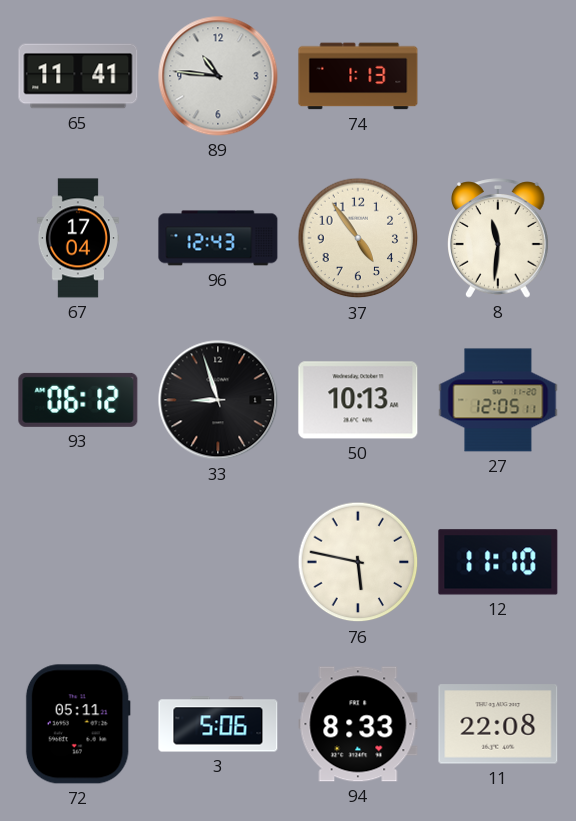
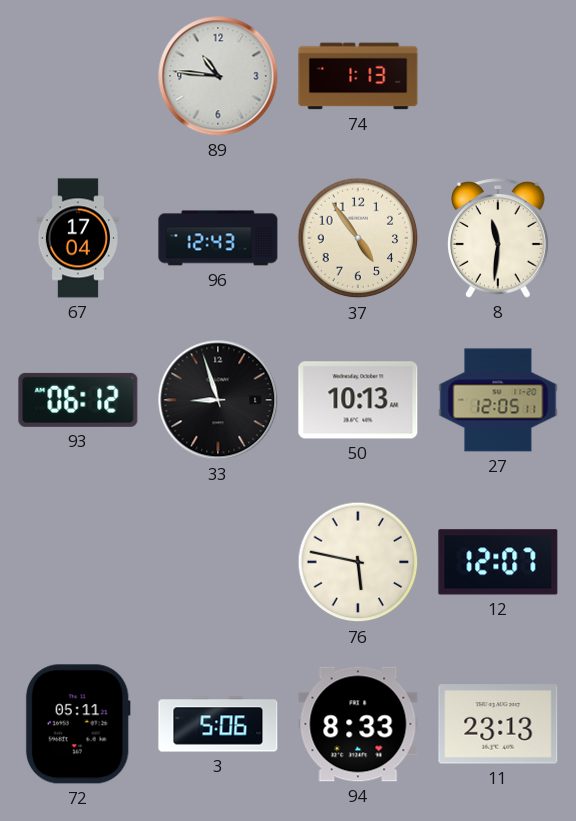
65: 11:41 -> none
12: 11:10 -> 12:07
11: 22:08 -> 23:13
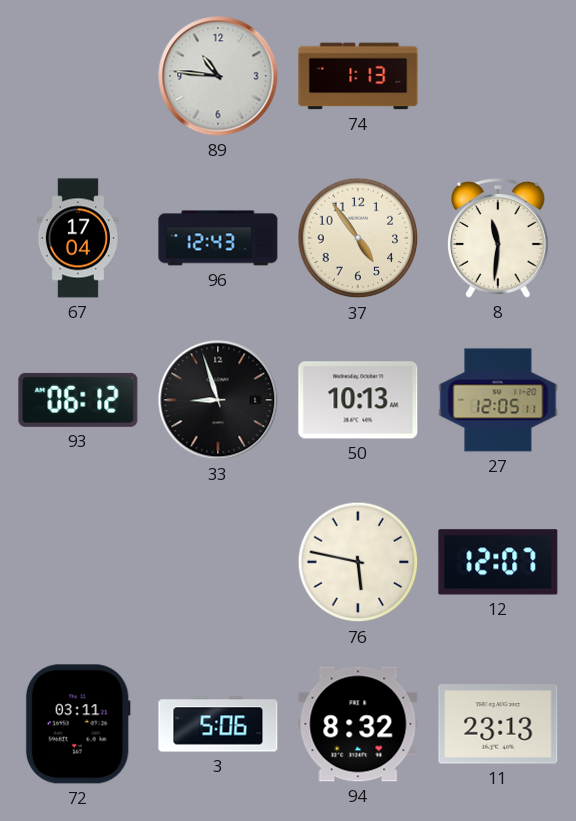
72: 05:11 -> 03:11
94: 8:33 -> 8:32
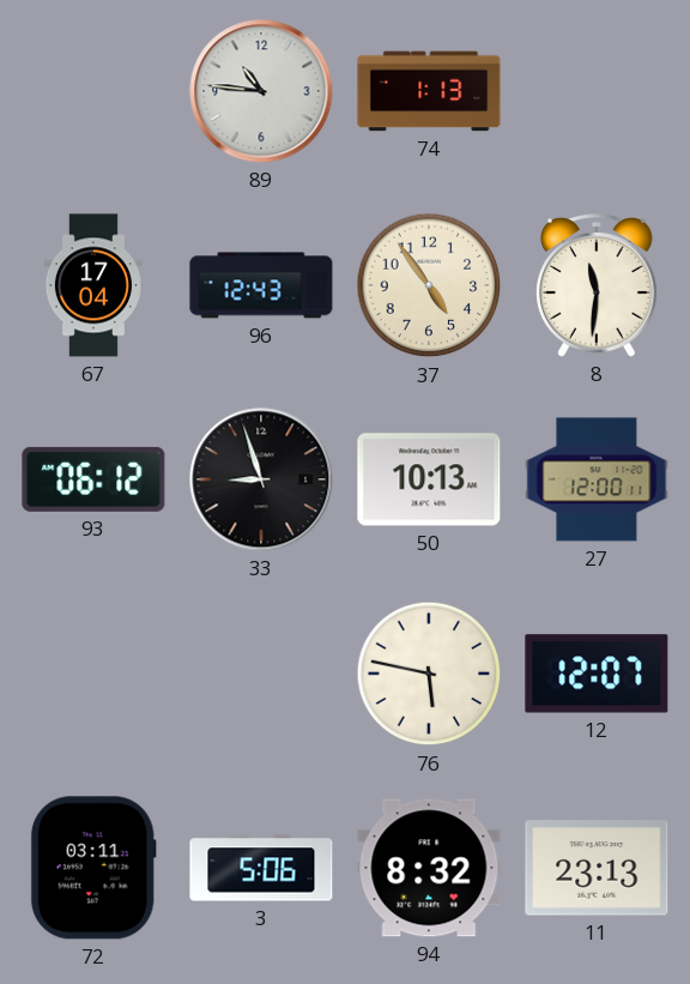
27: 12:05 -> 12:00
